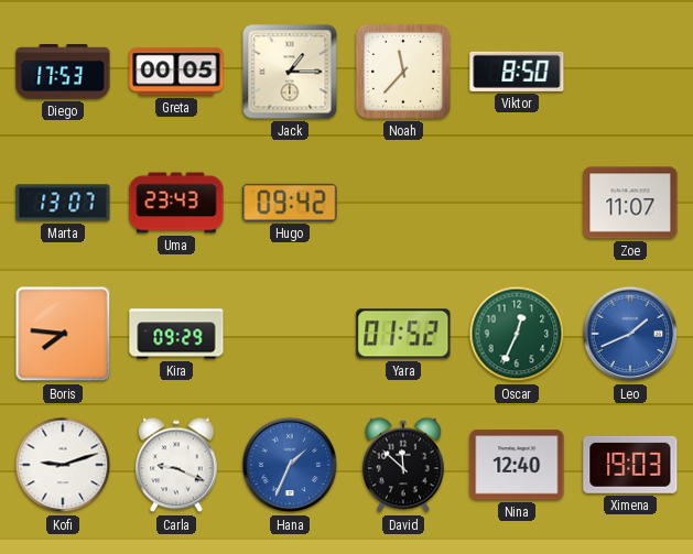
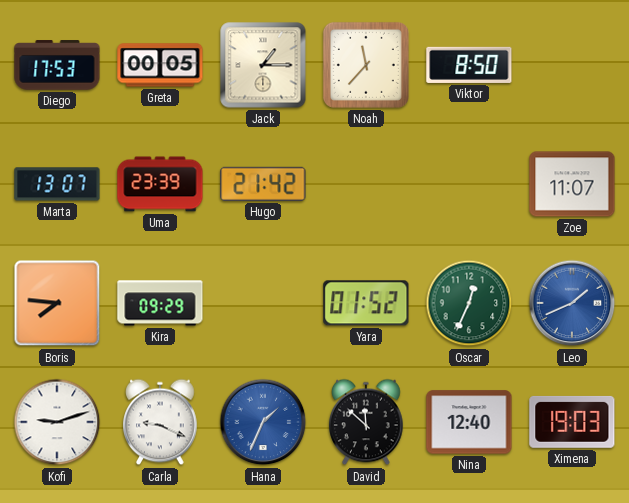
Uma: 23:43 -> 23:39
Hugo: 09:42 -> 21:42
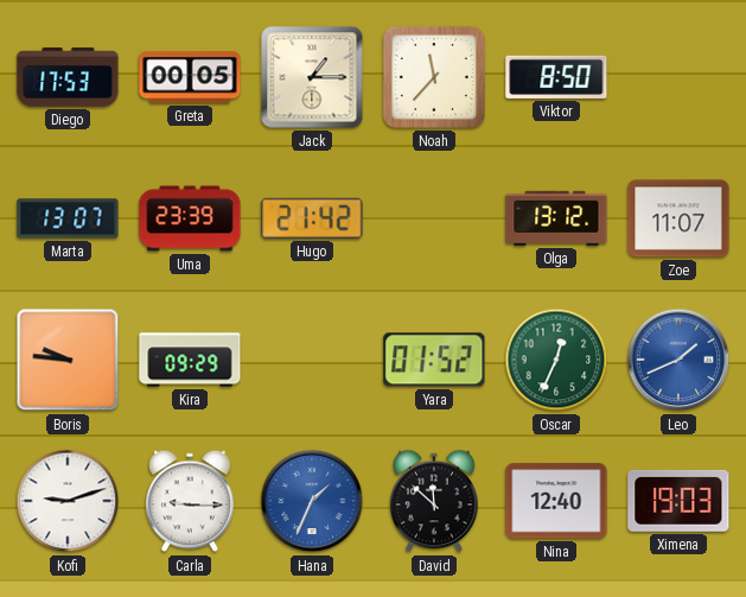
Olga: none -> 13:12
Boris: 7:46 -> 9:46
Carla: 9:19 -> 9:15
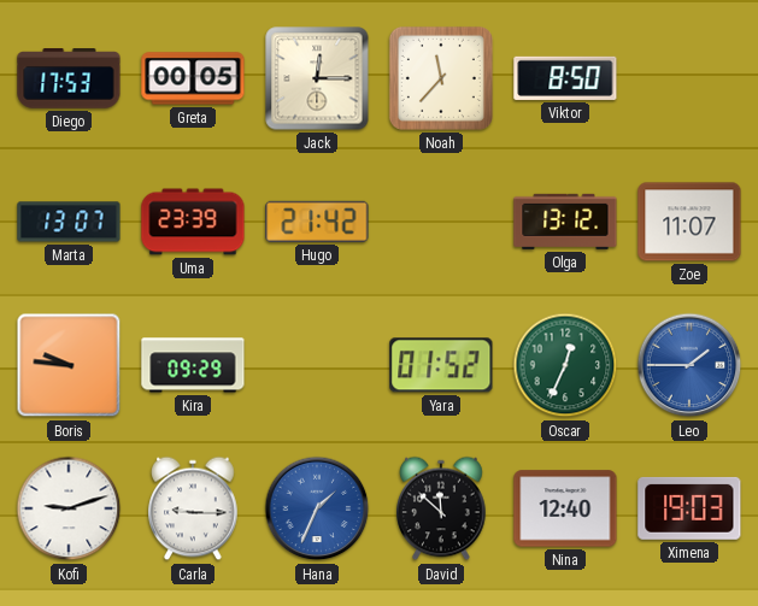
Jack: 1:15 -> 12:15
Leo: 1:41 -> 1:45
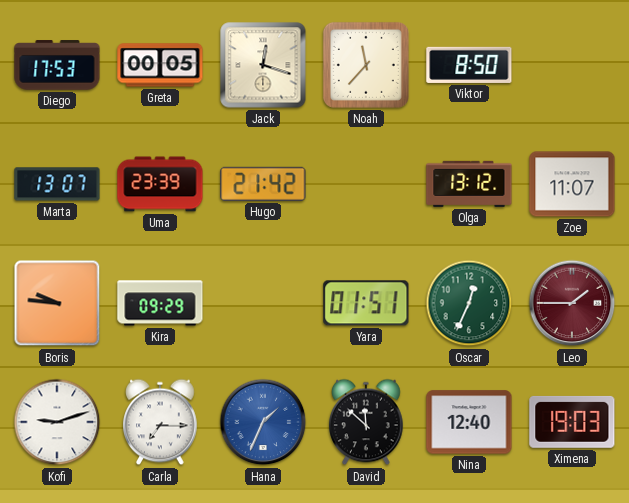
Jack: 12:15 -> 12:18
Yara: 01:52 -> 01:51
Leo dial: blue -> burgundy
Carla: 9:15 -> 7:15
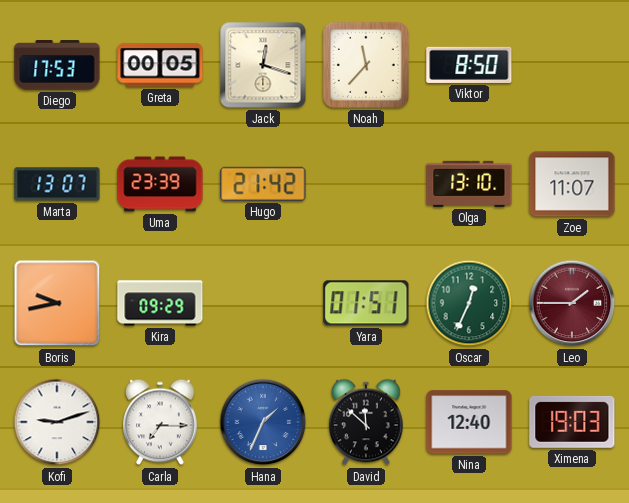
Olga: 13:12 -> 13:10
Boris: 9:46 -> 9:43
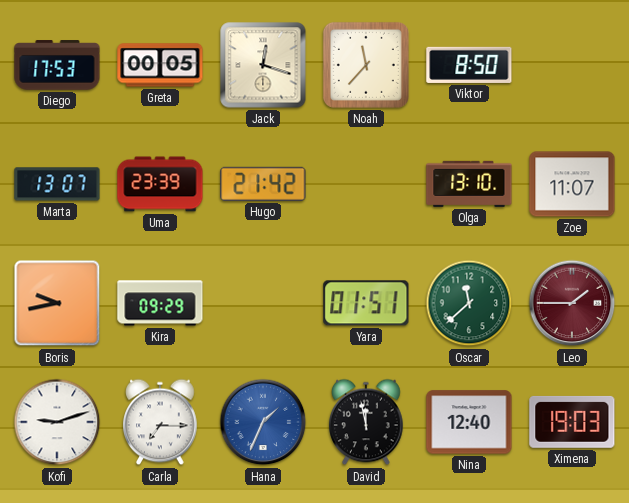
Oscar: 12:34 -> 11:38
David: 11:52 -> 11:58
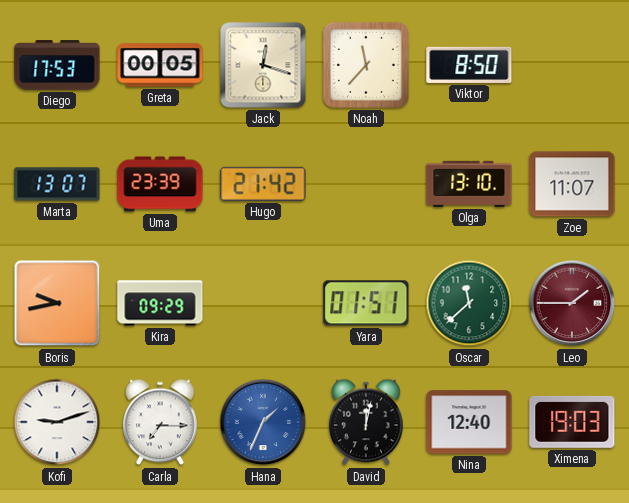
David: 11:58 -> 12:02
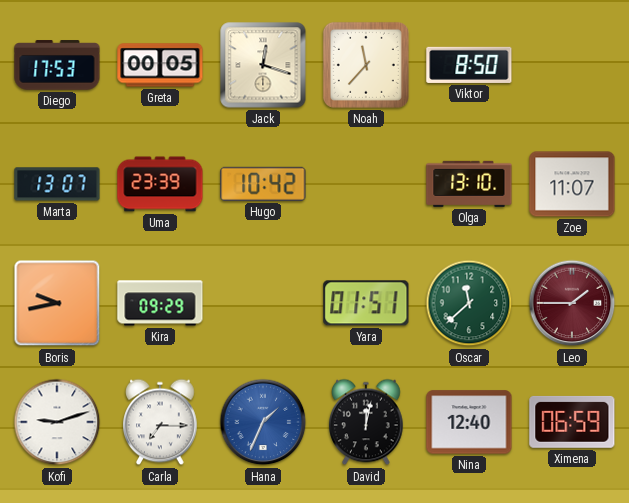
Hugo: 21:42 -> 10:42
Ximena: 19:03 -> 06:59
